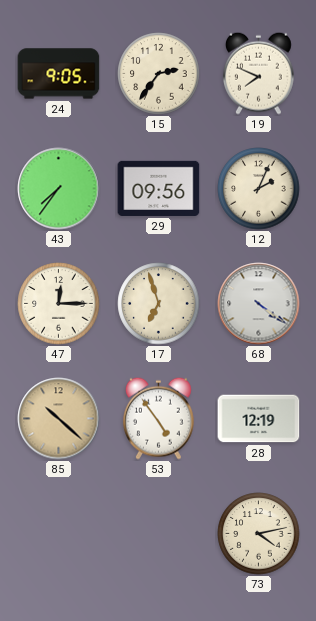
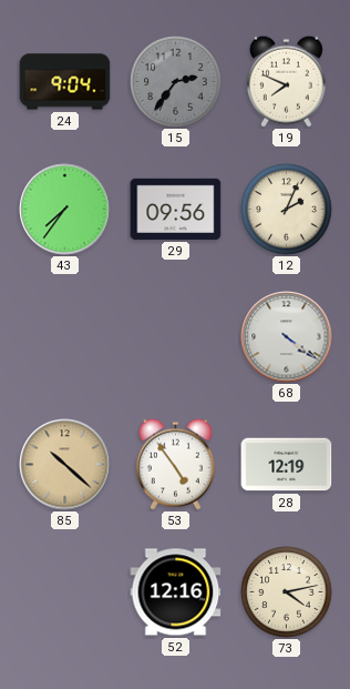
24: 9:05 -> 9:04
15 dial: cream -> grey
47: 12:15 -> none
17: 6:57 -> none
52: none -> 12:16
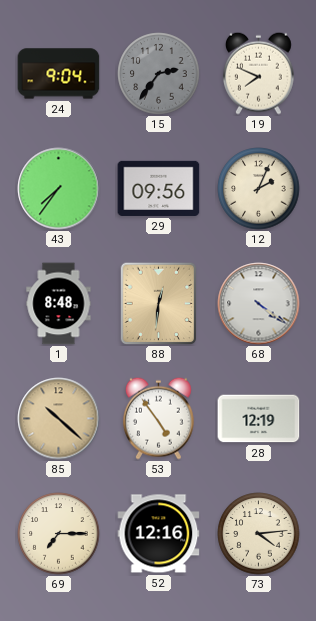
1: none -> 8:48
88: none -> 12:31
69: none -> 7:15
73: 4:13 -> 4:14
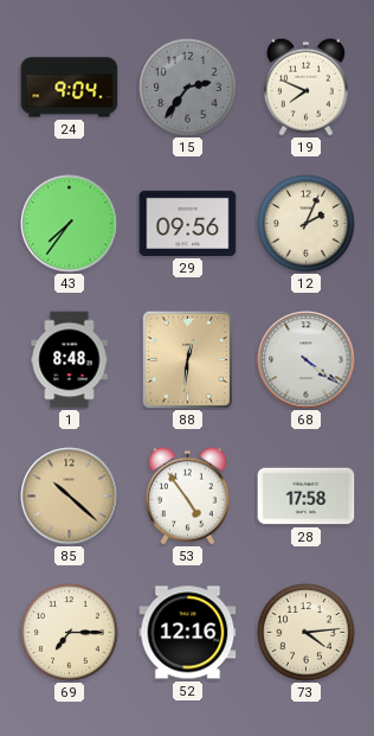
28: 12:19 -> 17:58
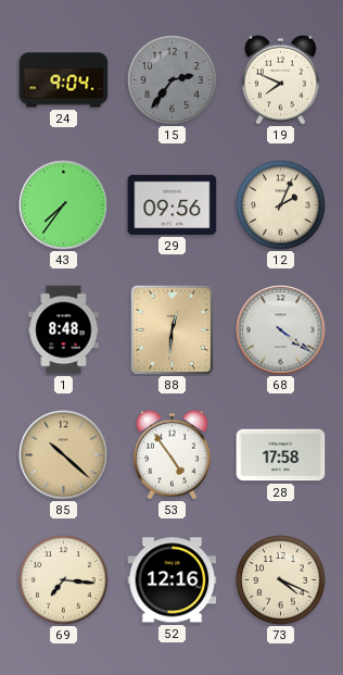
69: 7:15 -> 7:16
73: 4:14 -> 4:19
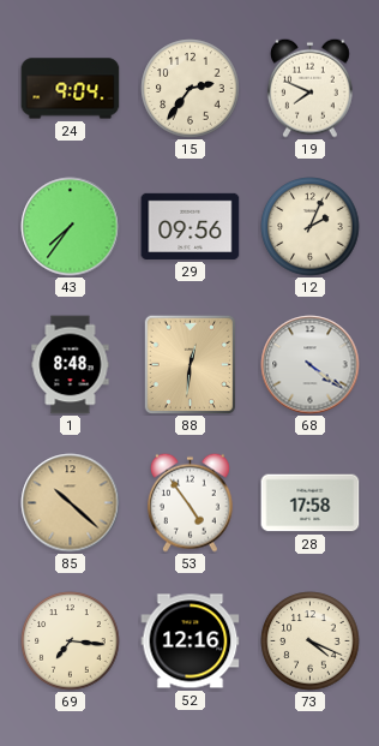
15 dial: grey -> cream
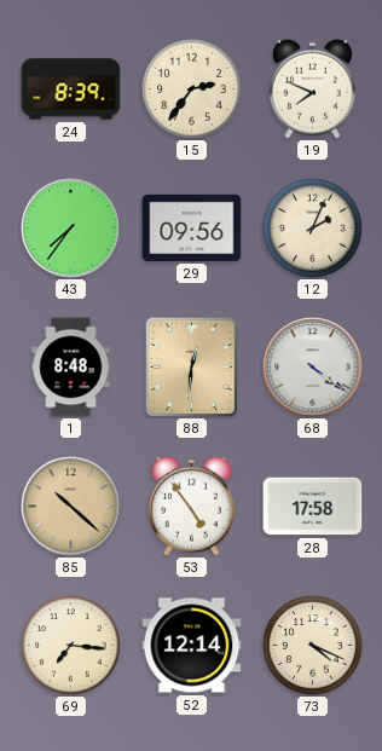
24: 9:04 -> 8:39
52: 12:16 -> 12:14
